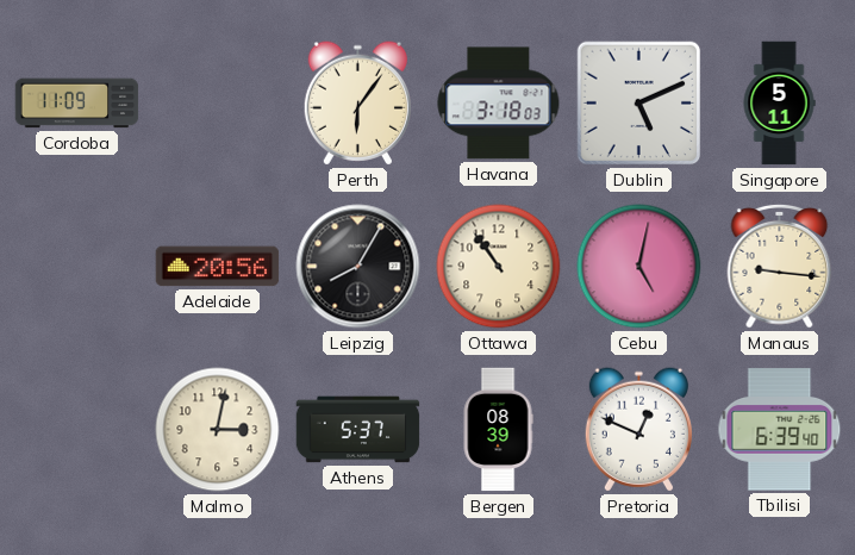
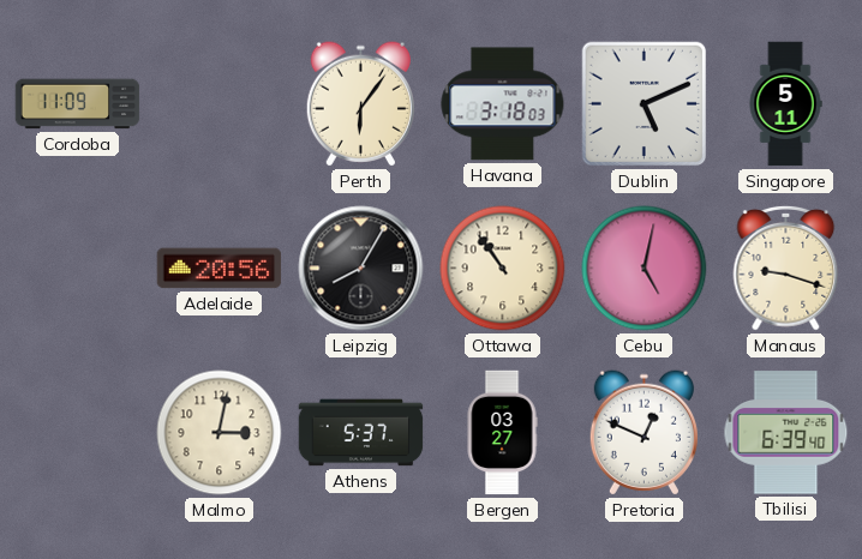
Manaus: 9:16 -> 9:18
Bergen: 08:39 -> 03:27
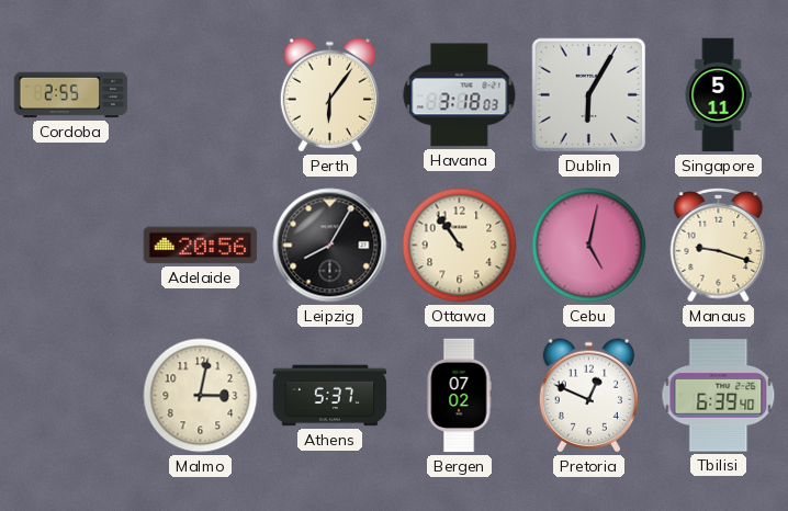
Cordoba: 11:09 -> 2:55
Dublin: 5:11 -> 6:05
Bergen: 03:27 -> 07:02
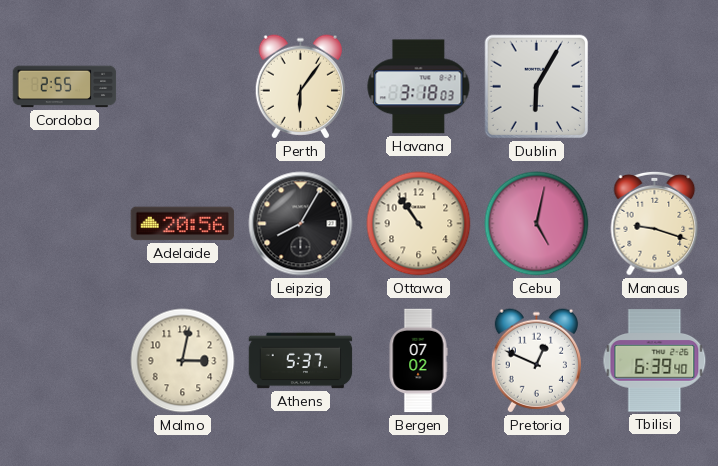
Singapore: 5:11 -> none
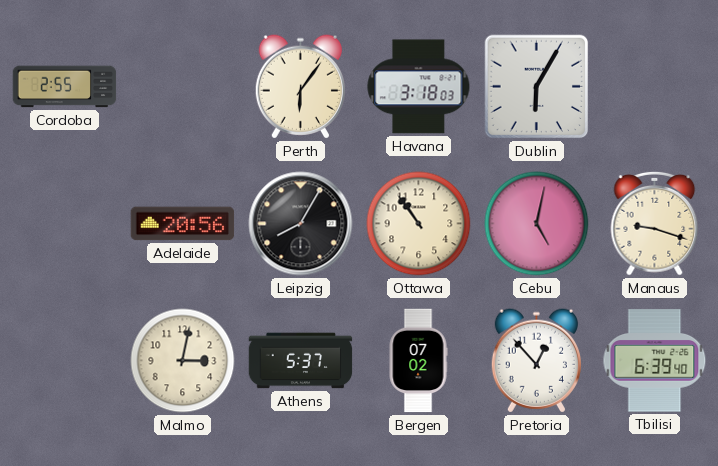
Pretoria: 12:49 -> 12:53
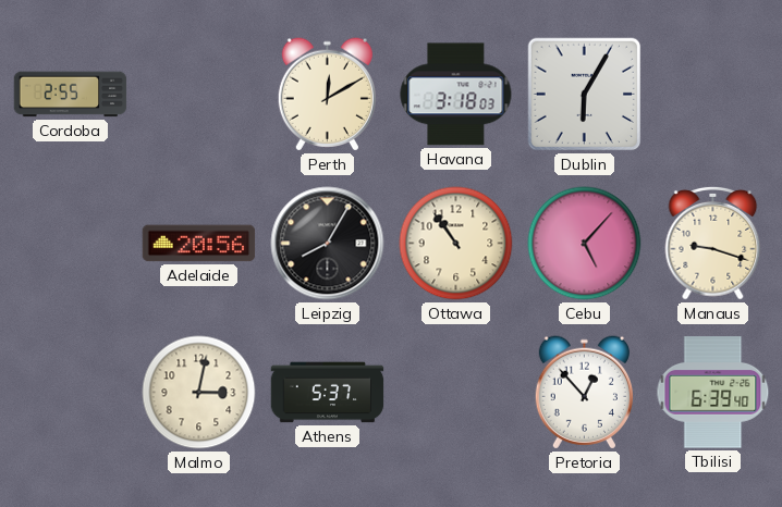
Perth: 6:06 -> 12:10
Cebu: 5:02 -> 5:07
Bergen: 07:02 -> none
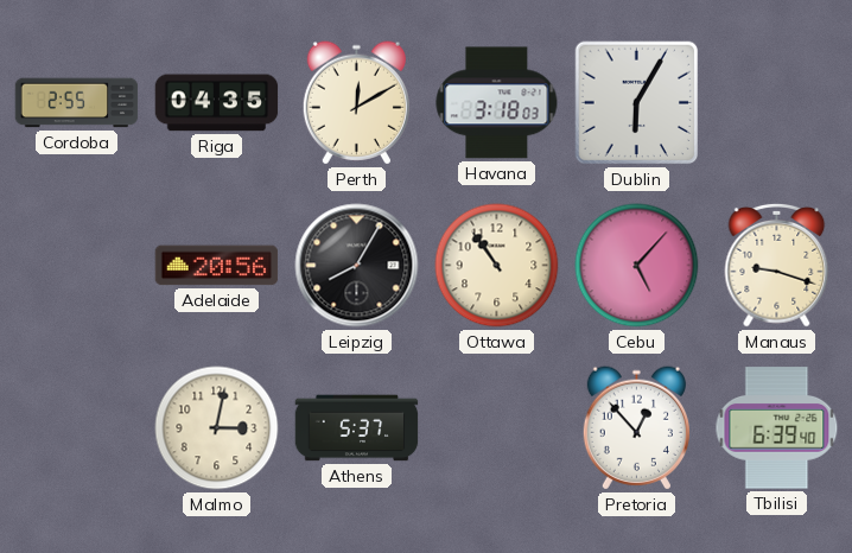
Riga: none -> 04:35
